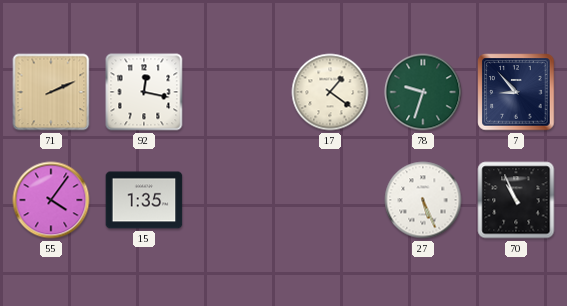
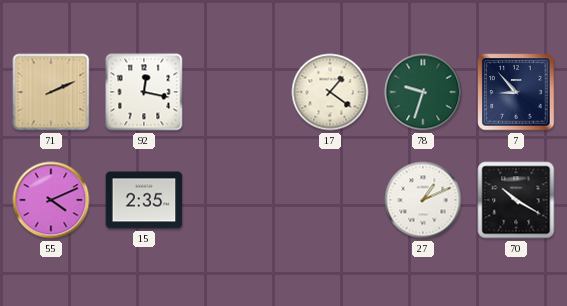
55: 4:06 -> 4:11
15: 1:35 -> 2:35
27: 5:26 -> 1:11
70: 10:56 -> 10:20
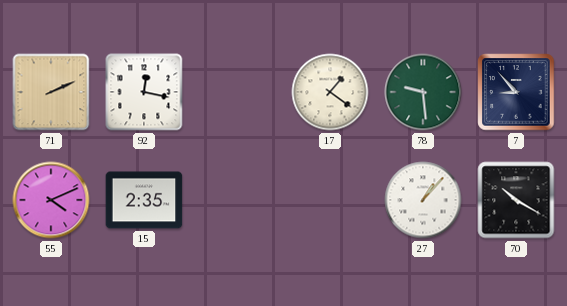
78: 9:33 -> 9:29
27: 1:11 -> 1:07
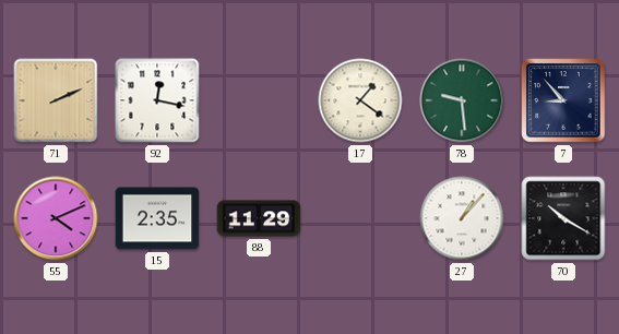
88: none -> 11:29
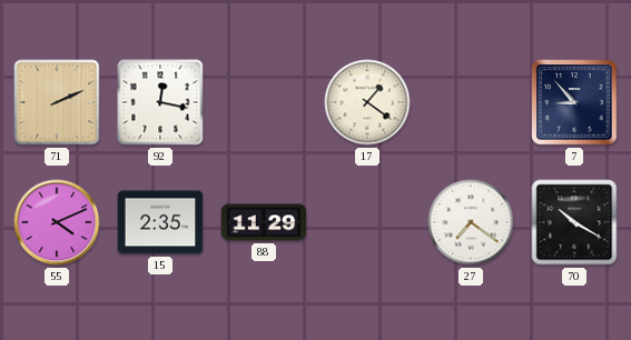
78: 9:29 -> none
27: 1:07 -> 7:21
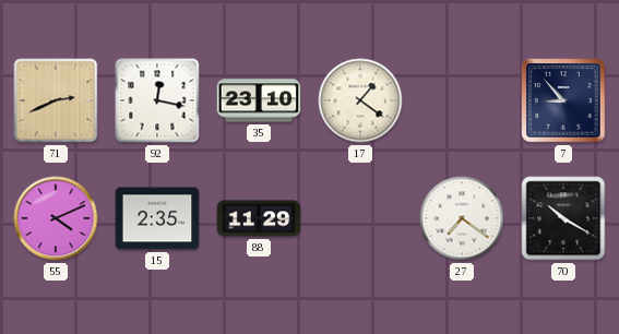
71: 2:11 -> 2:41
35: none -> 23:10
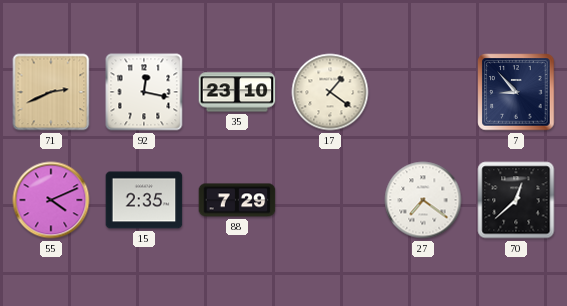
88: 11:29 -> 7:29
70: 10:20 -> 12:38
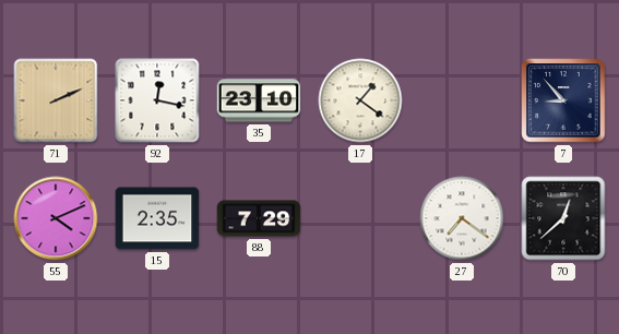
71: 2:41 -> 2:11
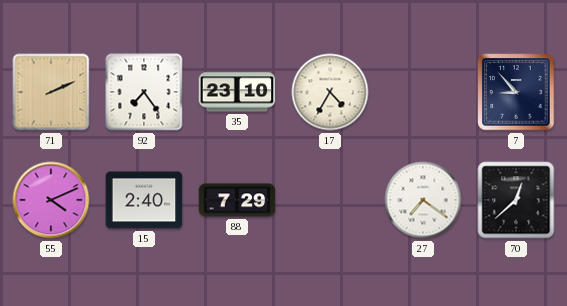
92: 12:17 -> 7:24
17: 1:21 -> 4:35
15: 2:35 -> 2:40
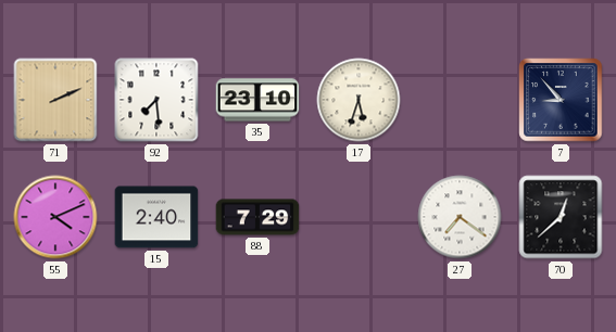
92: 7:24 -> 7:29
17: 4:35 -> 5:33
